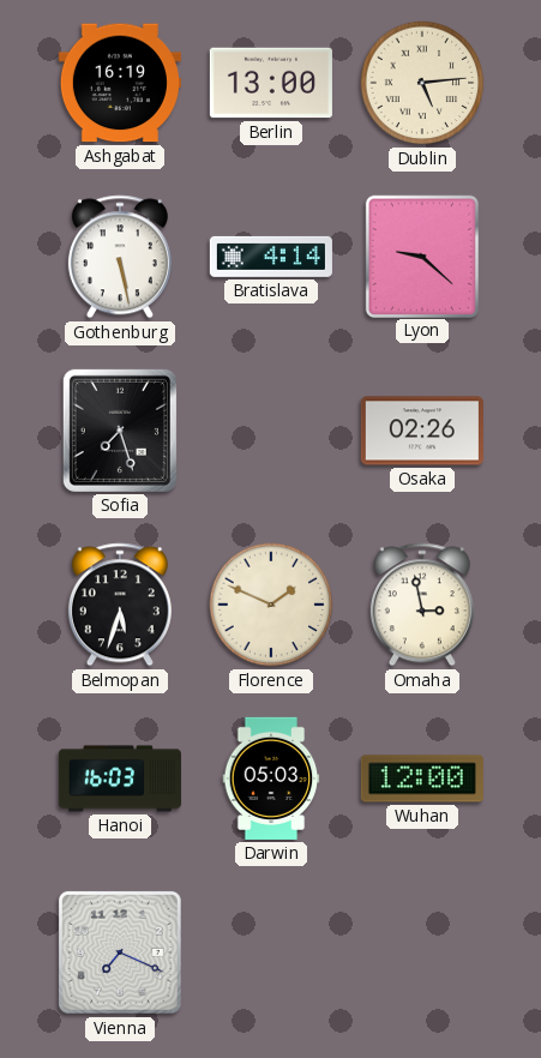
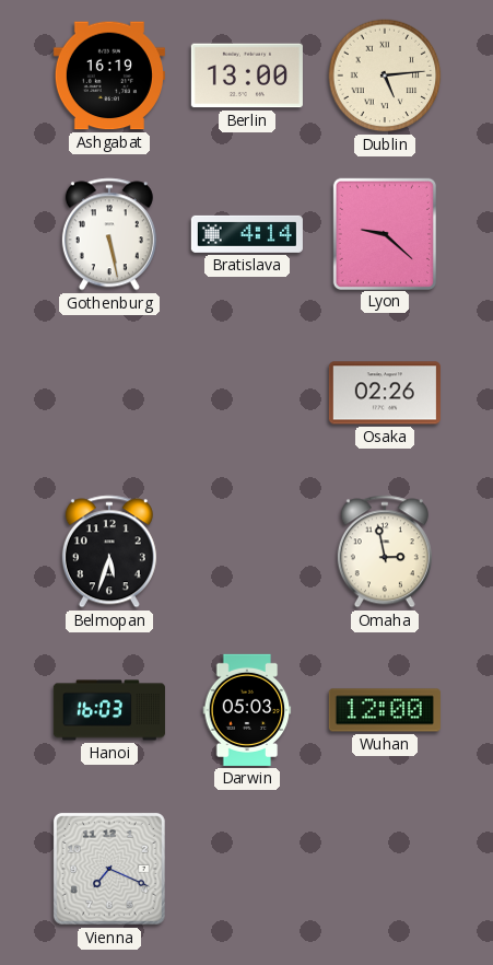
Sofia: 7:27 -> none
Florence: 1:49 -> none
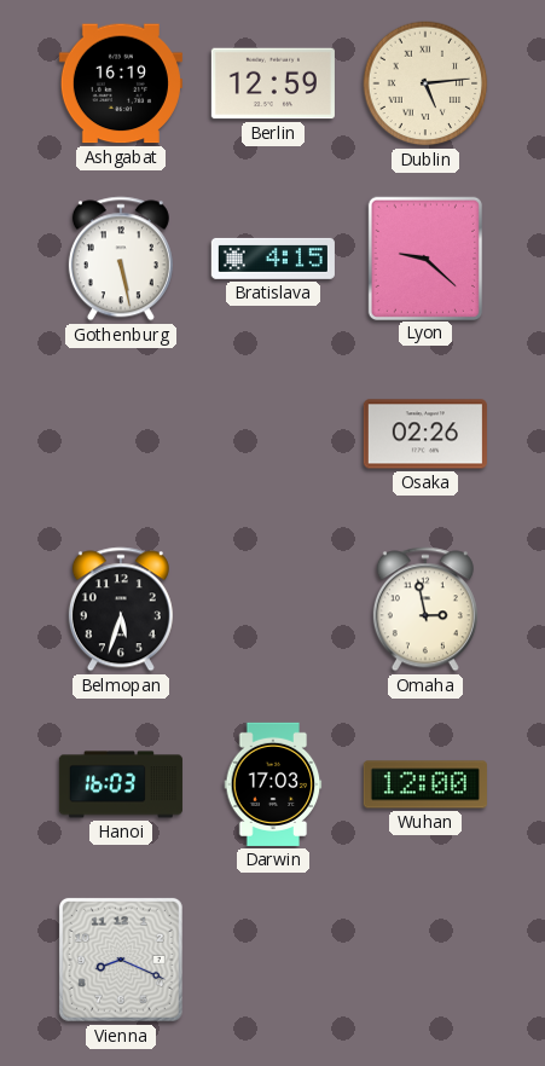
Berlin: 13:00 -> 12:59
Bratislava: 4:14 -> 4:15
Darwin: 05:03 -> 17:03
Vienna: 7:19 -> 8:19
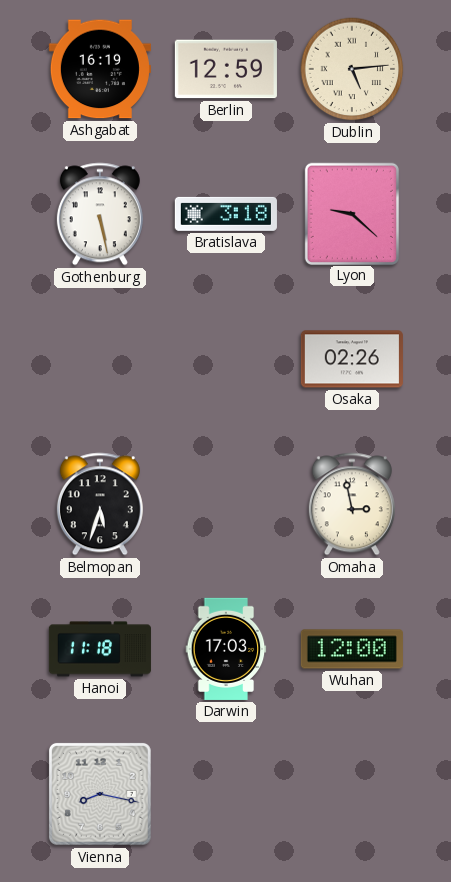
Bratislava: 4:15 -> 3:18
Hanoi: 16:03 -> 11:18
Vienna: 8:19 -> 8:17
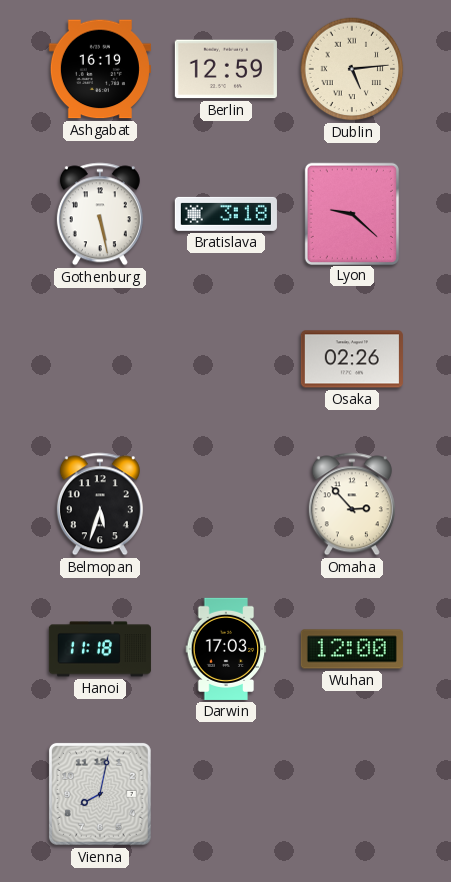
Omaha: 2:58 -> 2:53
Vienna: 8:17 -> 8:02
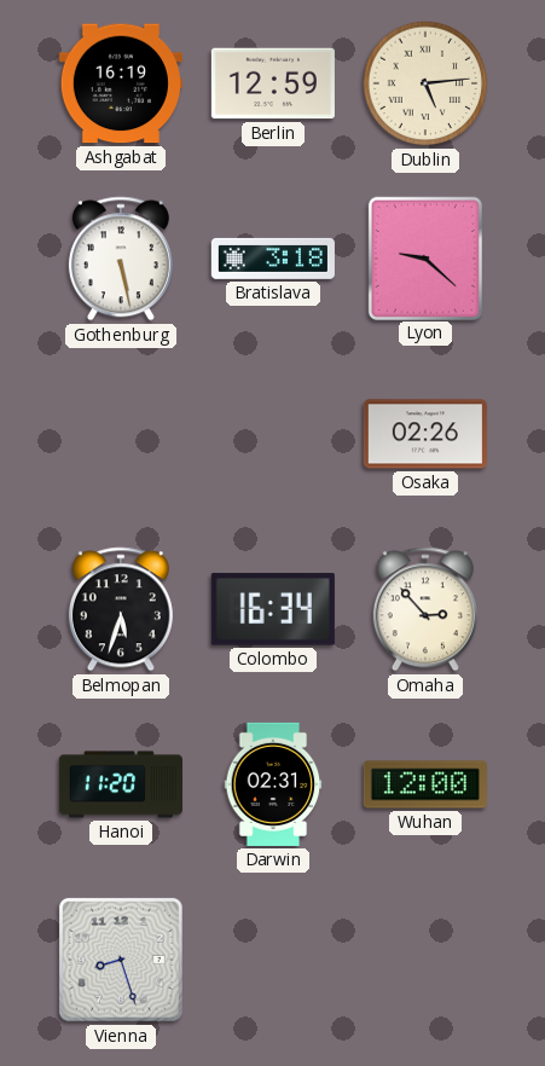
Colombo: none -> 16:34
Hanoi: 11:18 -> 11:20
Darwin: 17:03 -> 02:31
Vienna: 8:02 -> 8:27
